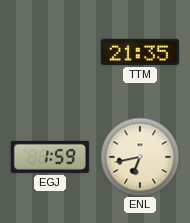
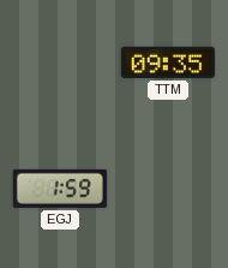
TTM: 21:35 -> 09:35
ENL: 6:43 -> none
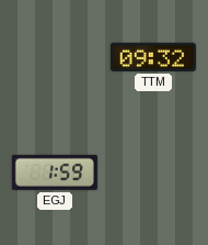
TTM: 09:35 -> 09:32
